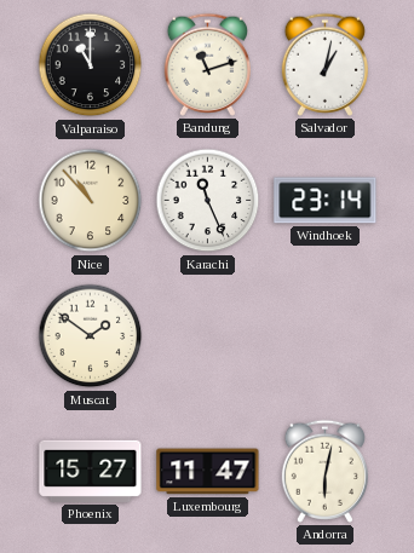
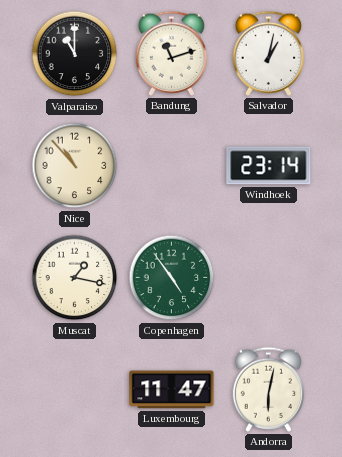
Karachi: 11:26 -> none
Muscat: 1:51 -> 1:17
Copenhagen: none -> 4:54
Phoenix: 15:27 -> none
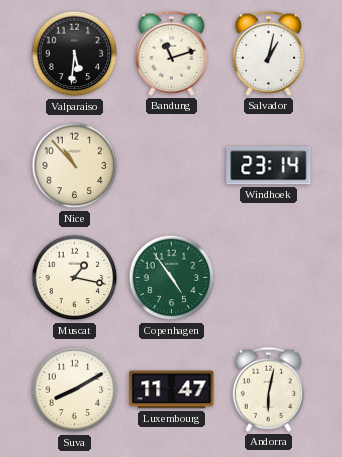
Valparaiso: 11:00 -> 5:31
Suva: none -> 8:10
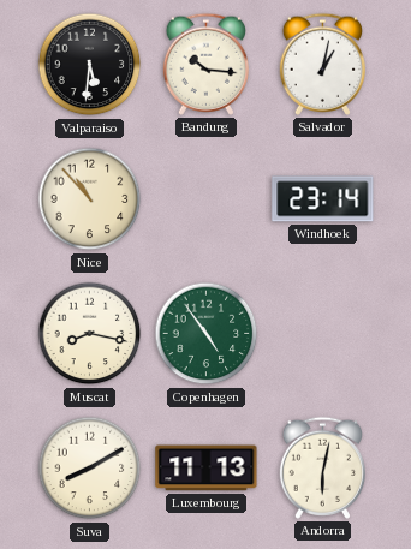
Bandung: 11:12 -> 10:16
Muscat: 1:17 -> 8:17
Luxembourg: 11:47 -> 11:13
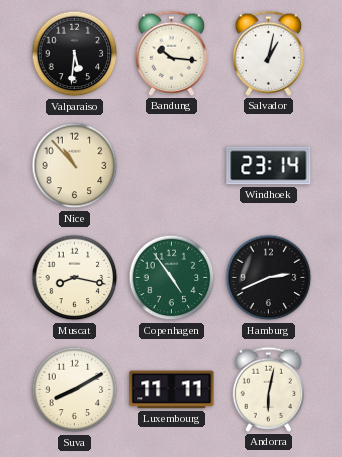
Hamburg: none -> 2:41
Luxembourg: 11:13 -> 11:11
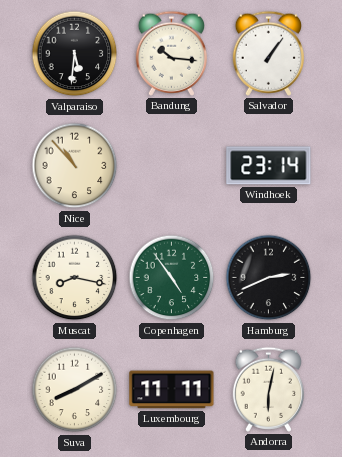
Salvador: 1:02 -> 1:06
